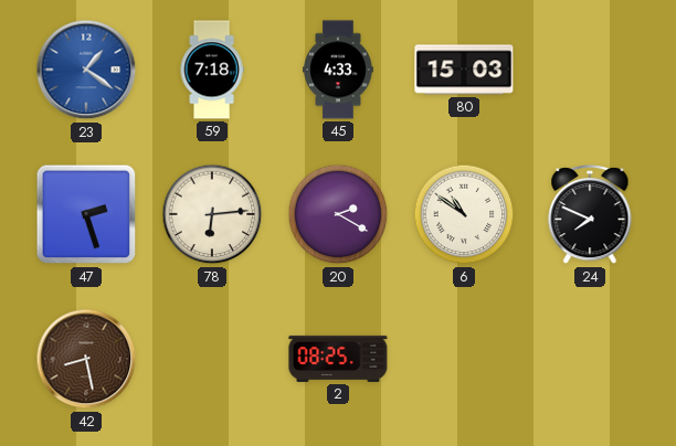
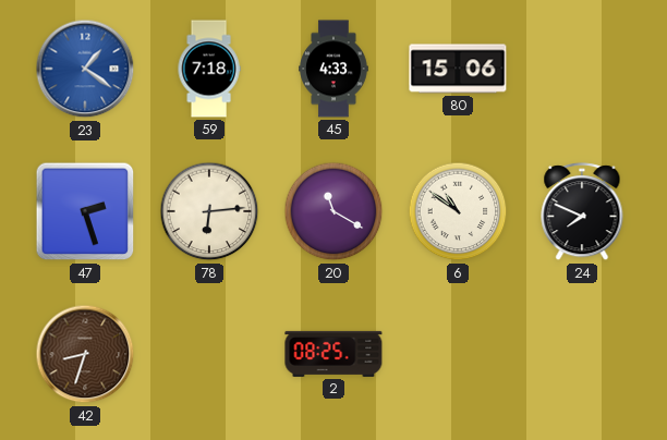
80: 15:03 -> 15:06
20: 2:20 -> 11:20
42: 8:28 -> 8:33
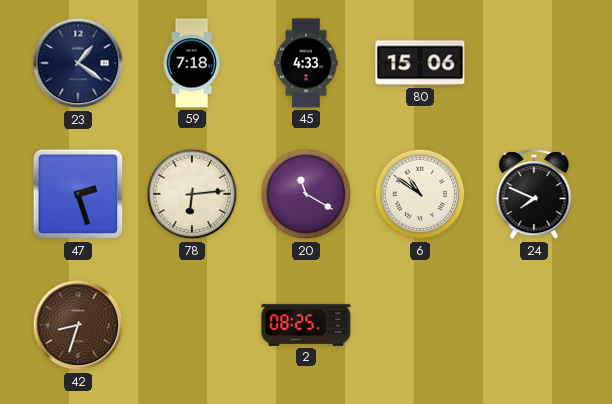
23 dial: blue -> navy
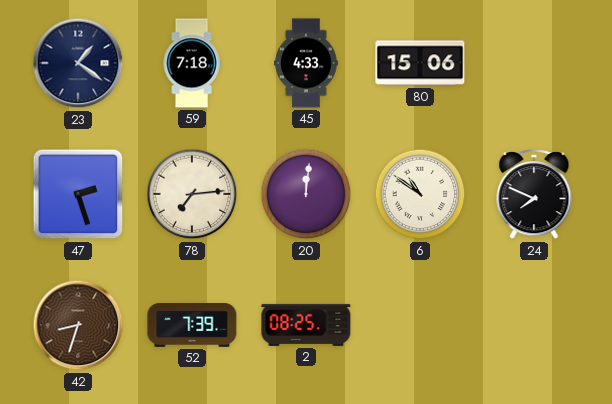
78: 6:14 -> 7:14
20: 11:20 -> 12:01
52: none -> 7:39
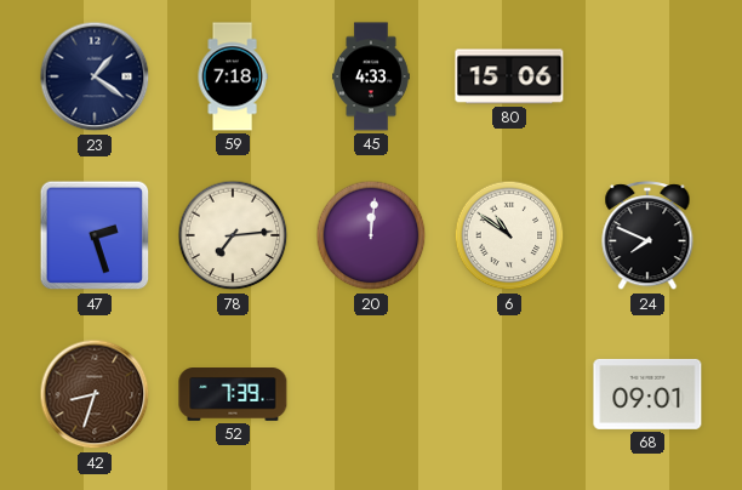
2: 08:25 -> none
68: none -> 09:01
